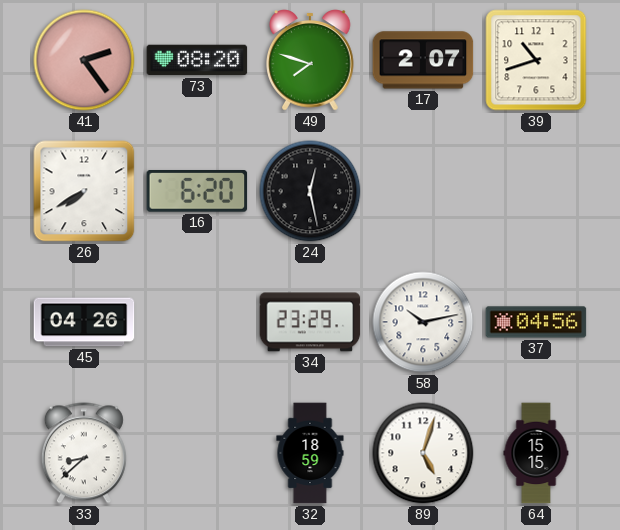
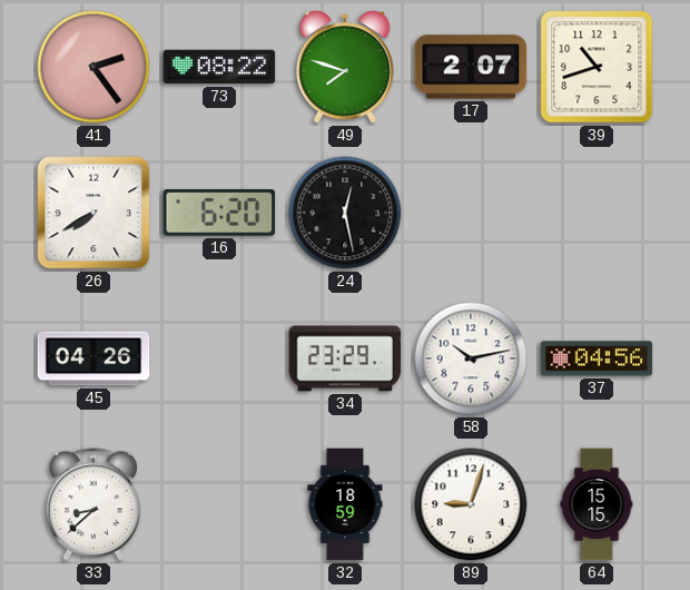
73: 08:20 -> 08:22
89: 5:03 -> 9:03
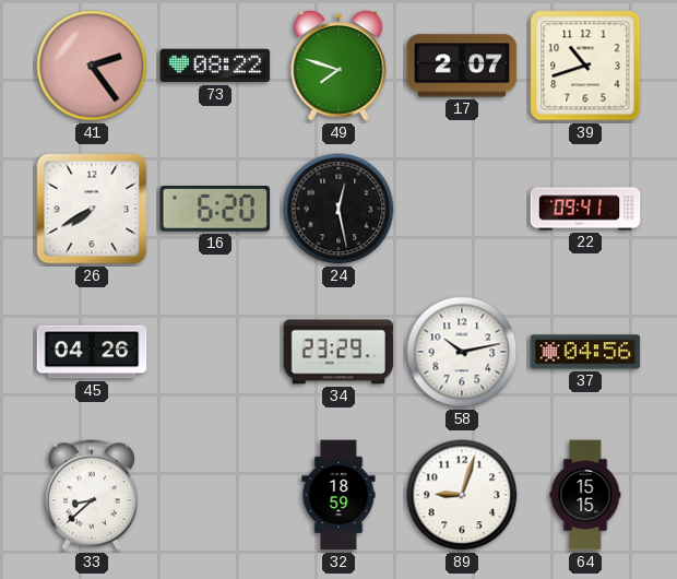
22: none -> 09:41
